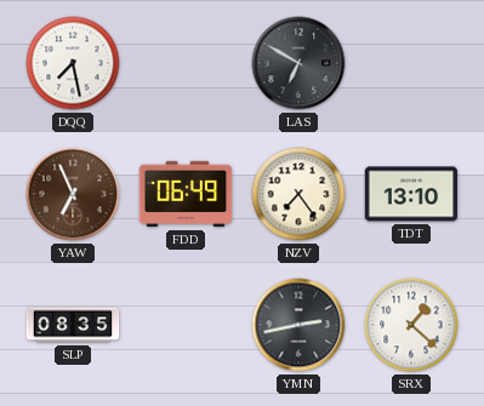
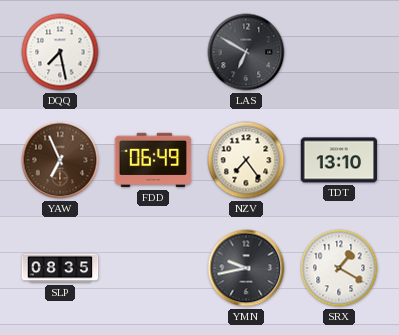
YMN: 2:43 -> 9:43
SRX: 1:22 -> 1:20
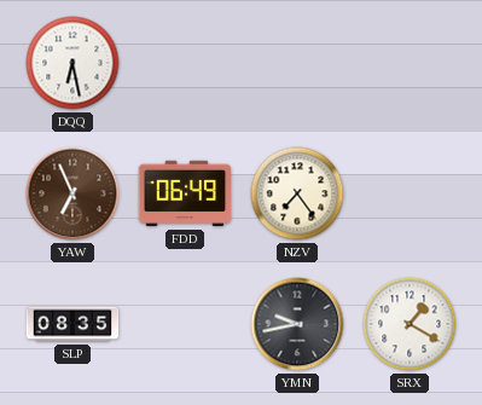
DQQ: 7:28 -> 6:28
LAS: 6:50 -> none
TDT: 13:10 -> none
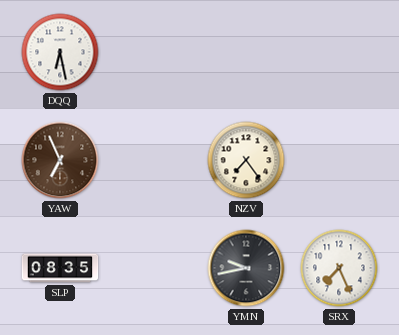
FDD: 06:49 -> none
SRX: 1:20 -> 7:26
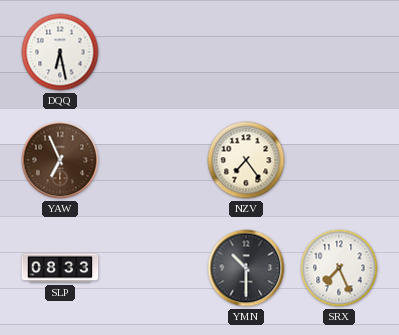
SLP: 08:35 -> 08:33
YMN: 9:43 -> 10:30
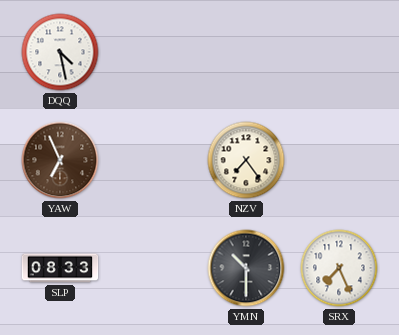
DQQ: 6:28 -> 4:28
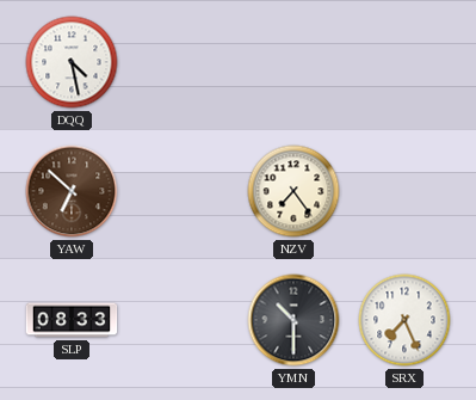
YAW: 6:56 -> 6:52
